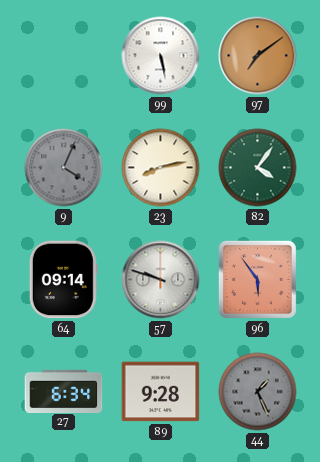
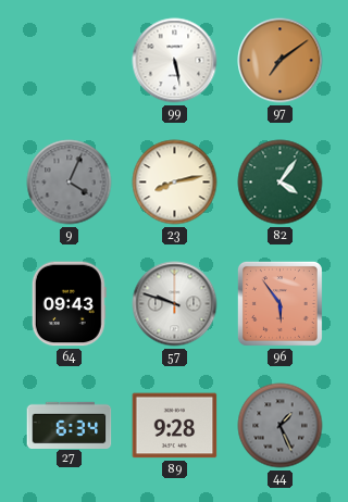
64: 09:14 -> 09:43
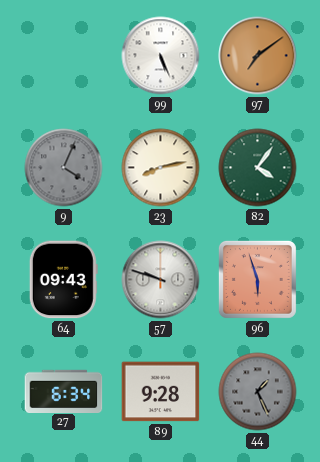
99: 5:28 -> 5:26
96: 5:54 -> 5:57
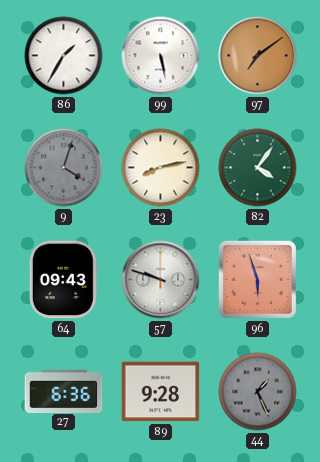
86: none -> 1:35
99: 5:26 -> 5:28
9: 4:04 -> 4:03
27: 6:34 -> 6:36
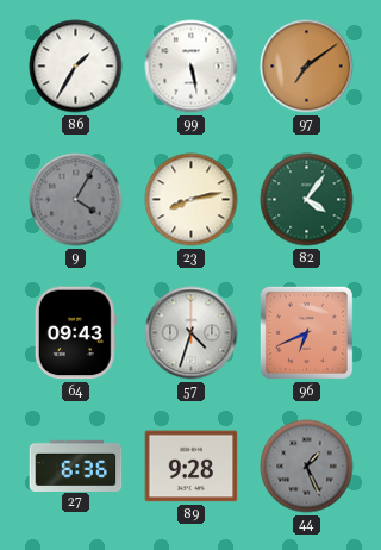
9: 4:03 -> 4:05
57: 9:48 -> 4:33
96: 5:57 -> 6:41
